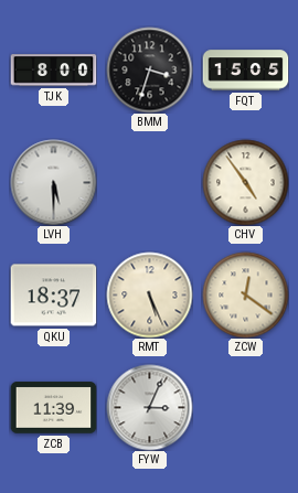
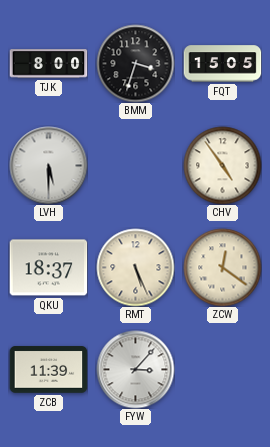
FYW: 3:04 -> 3:07
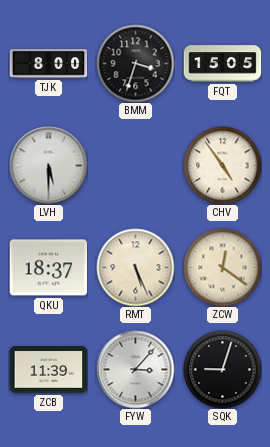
SQK: none -> 9:03
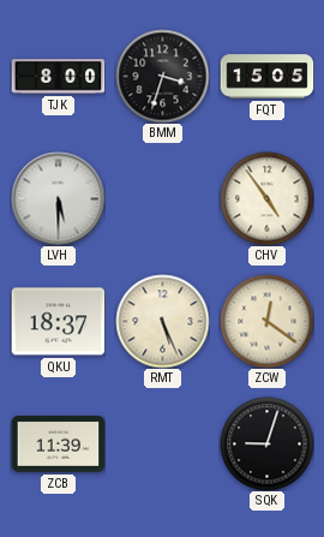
FYW: 3:07 -> none
